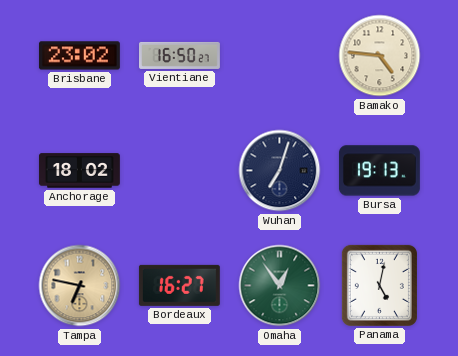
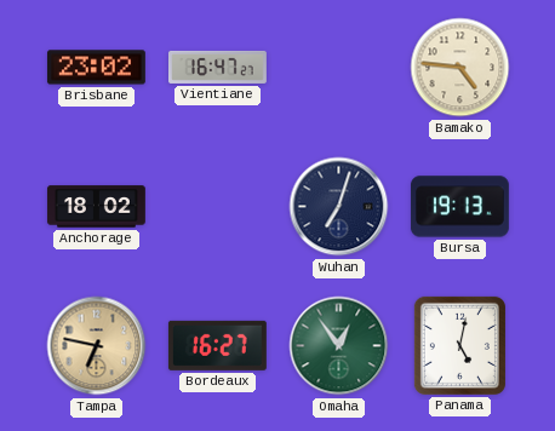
Vientiane: 16:50 -> 16:47
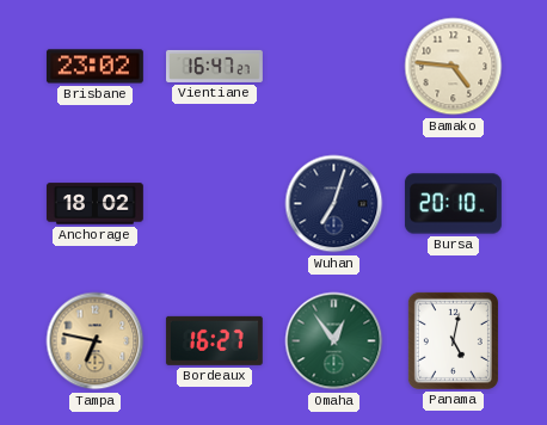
Bursa: 19:13 -> 20:10
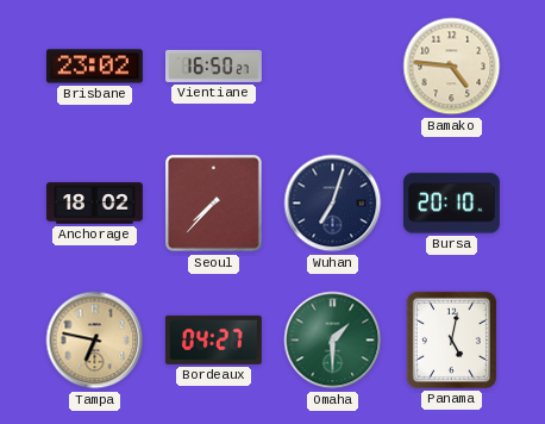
Vientiane: 16:47 -> 16:50
Seoul: none -> 7:37
Bordeaux: 16:27 -> 04:27
Omaha: 12:54 -> 1:30
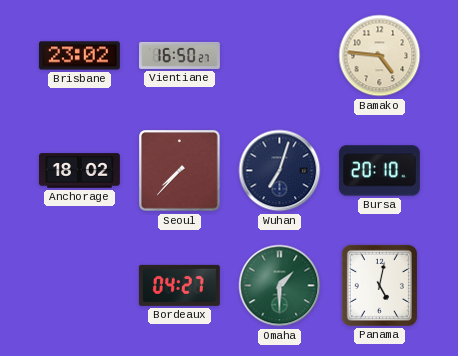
Tampa: 6:47 -> none
